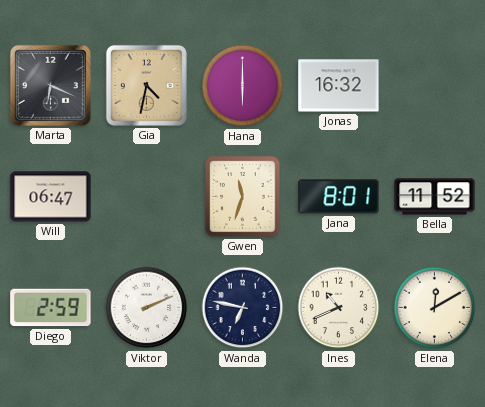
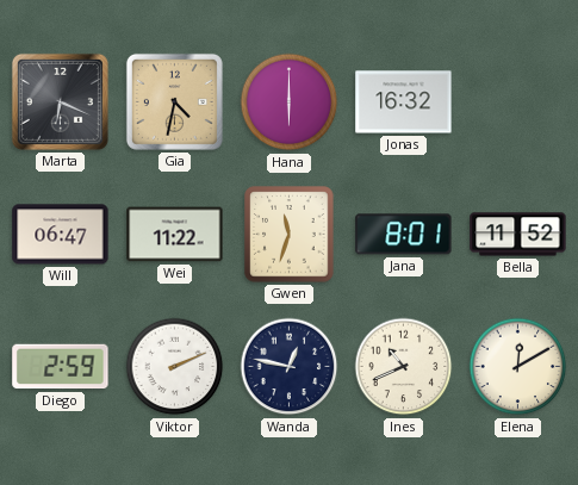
Wei: none -> 11:22
Wanda: 6:47 -> 12:47
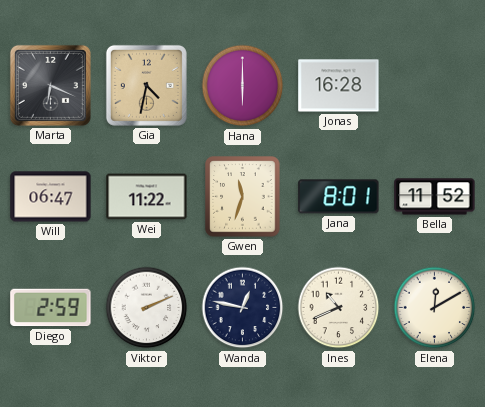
Jonas: 16:32 -> 16:28
